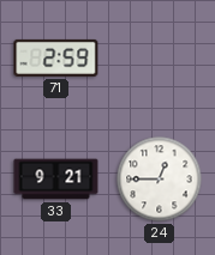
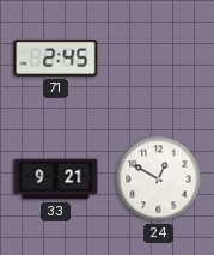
71: 2:59 -> 2:45
24: 12:45 -> 12:50
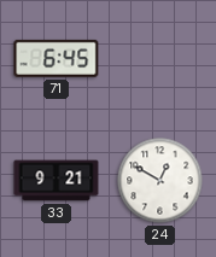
71: 2:45 -> 6:45
